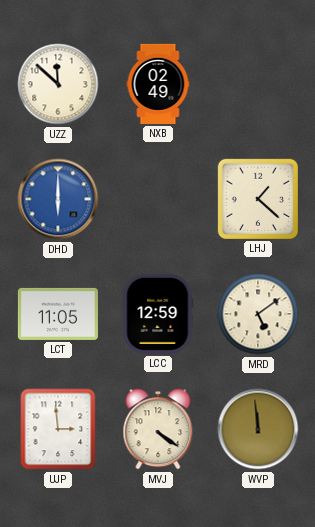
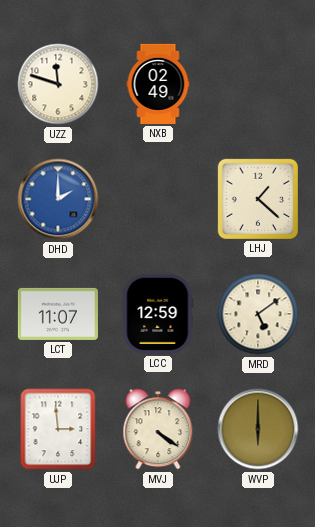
UZZ: 11:52 -> 11:48
DHD: 6:00 -> 2:00
LCT: 11:05 -> 11:07
WVP: 11:59 -> 6:00
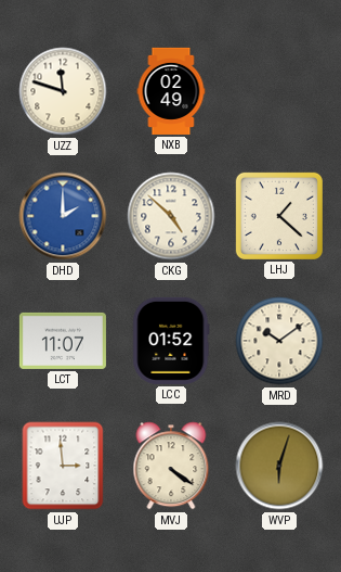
CKG: none -> 4:52
LCC: 12:59 -> 01:52
MRD: 5:09 -> 10:09
WVP: 6:00 -> 6:03
